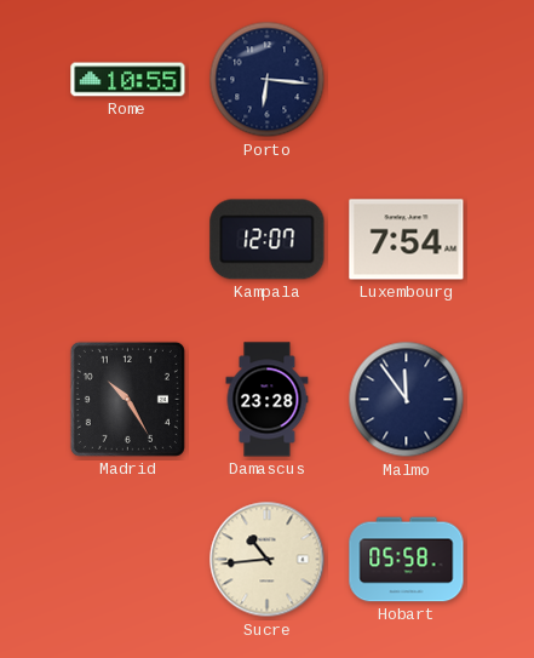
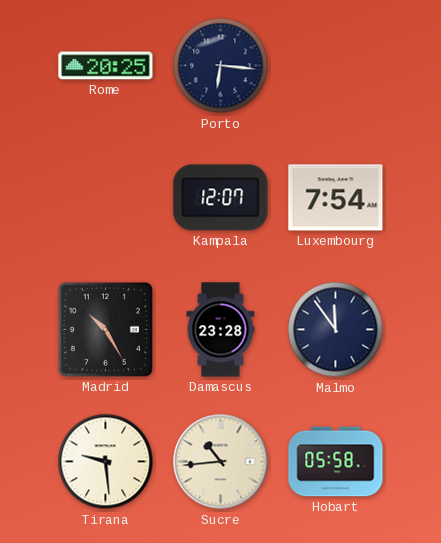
Rome: 10:55 -> 20:25
Tirana: none -> 9:29
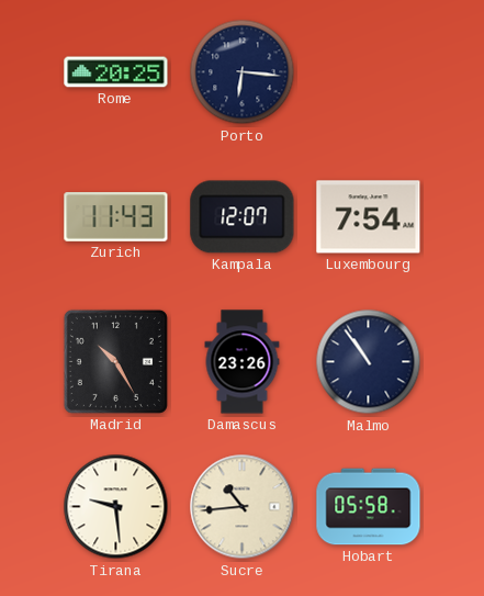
Zurich: none -> 11:43
Damascus: 23:28 -> 23:26
Malmo: 11:54 -> 10:54
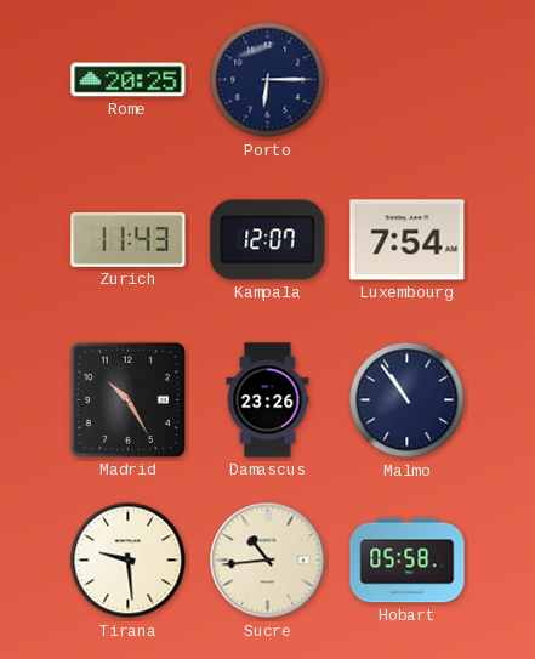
Porto: 6:16 -> 6:15
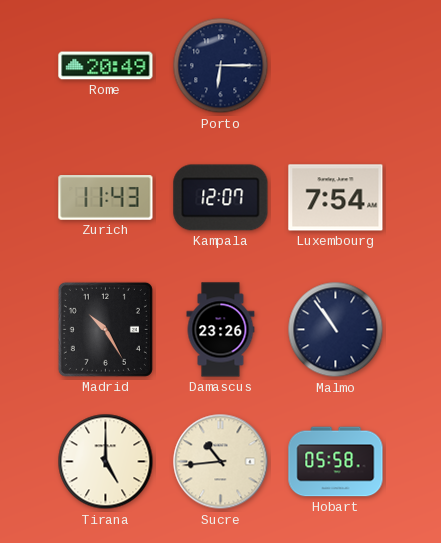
Rome: 20:25 -> 20:49
Tirana: 9:29 -> 5:00
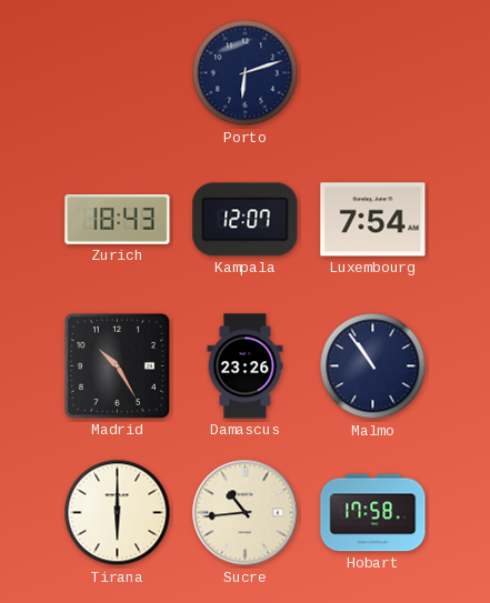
Rome: 20:49 -> none
Porto: 6:15 -> 6:12
Zurich: 11:43 -> 18:43
Tirana: 5:00 -> 6:00
Hobart: 05:58 -> 17:58
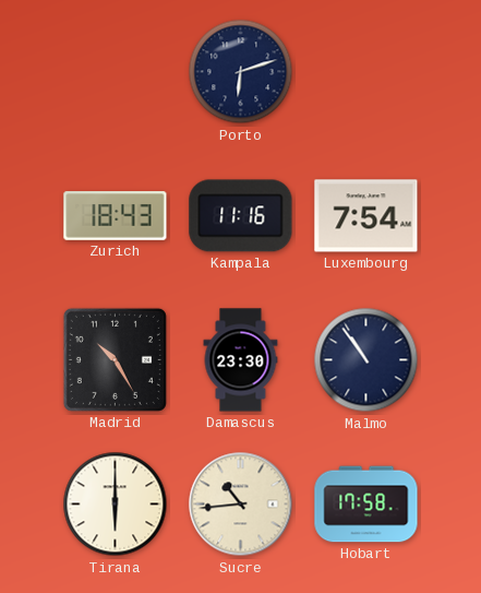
Kampala: 12:07 -> 11:16
Damascus: 23:26 -> 23:30
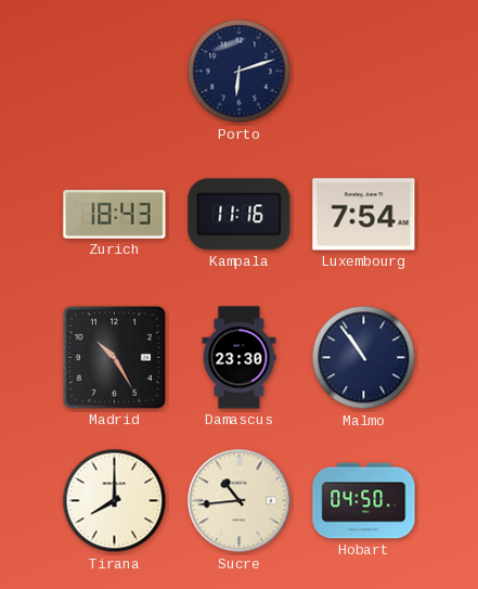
Tirana: 6:00 -> 8:00
Hobart: 17:58 -> 04:50
